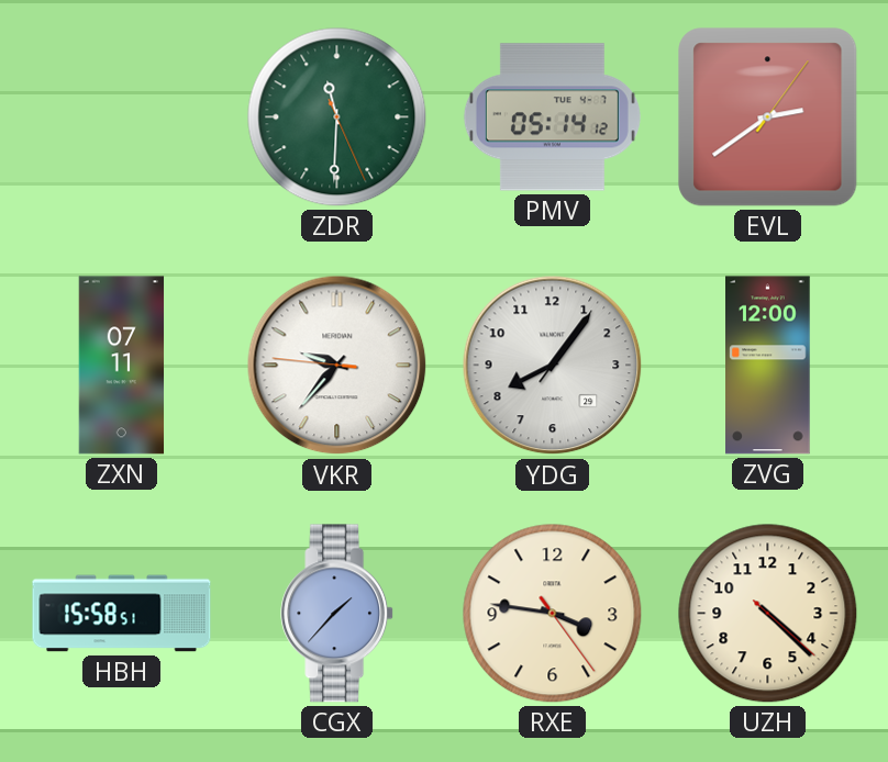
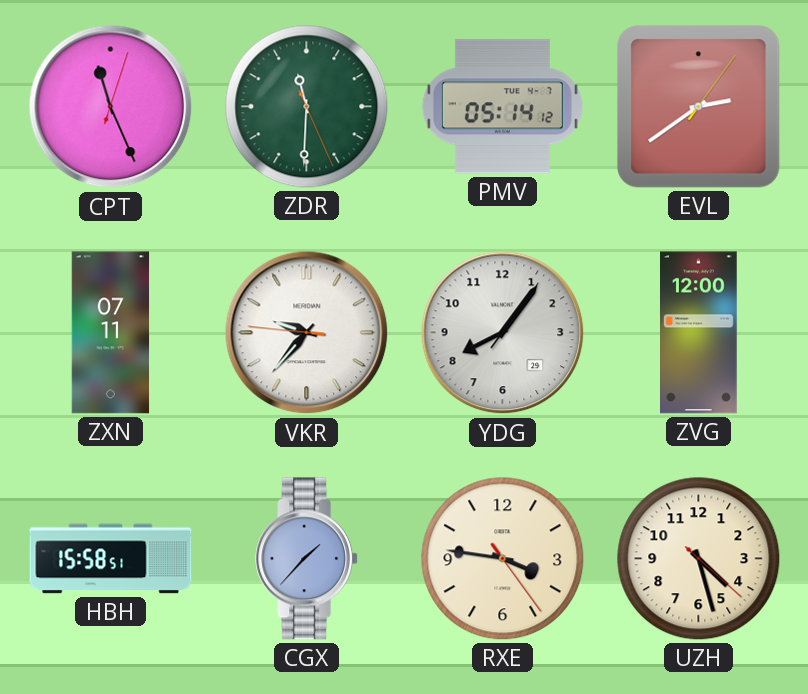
CPT: none -> 11:26
UZH: 4:22 -> 4:27
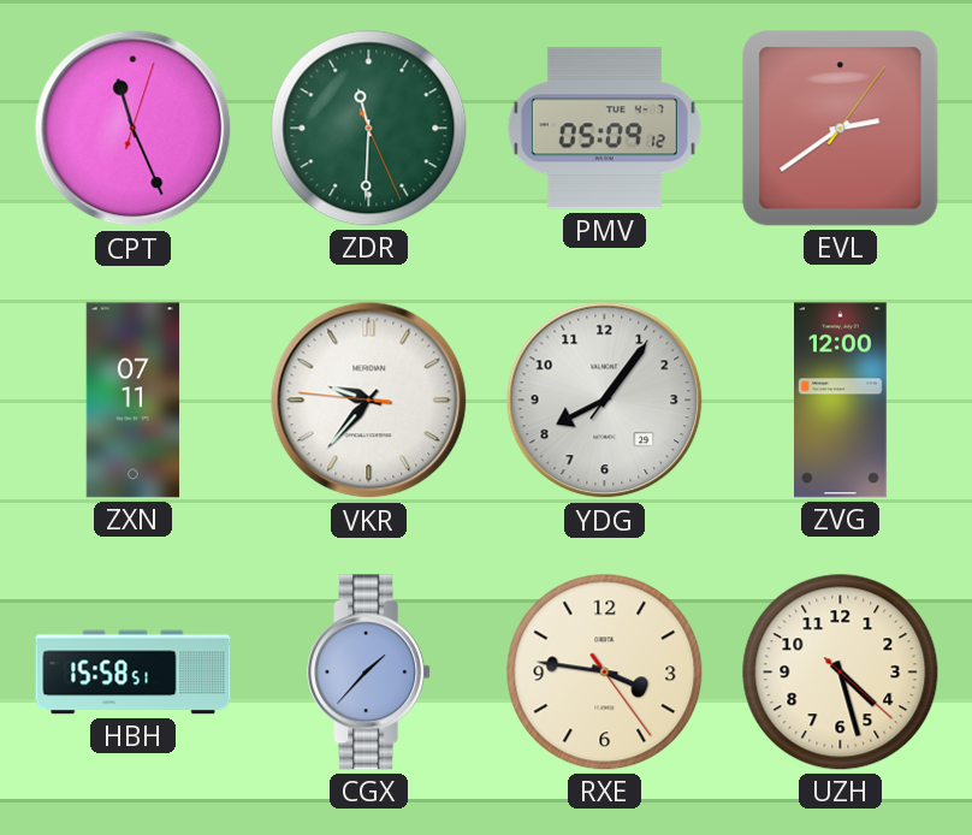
PMV: 05:14 -> 05:09
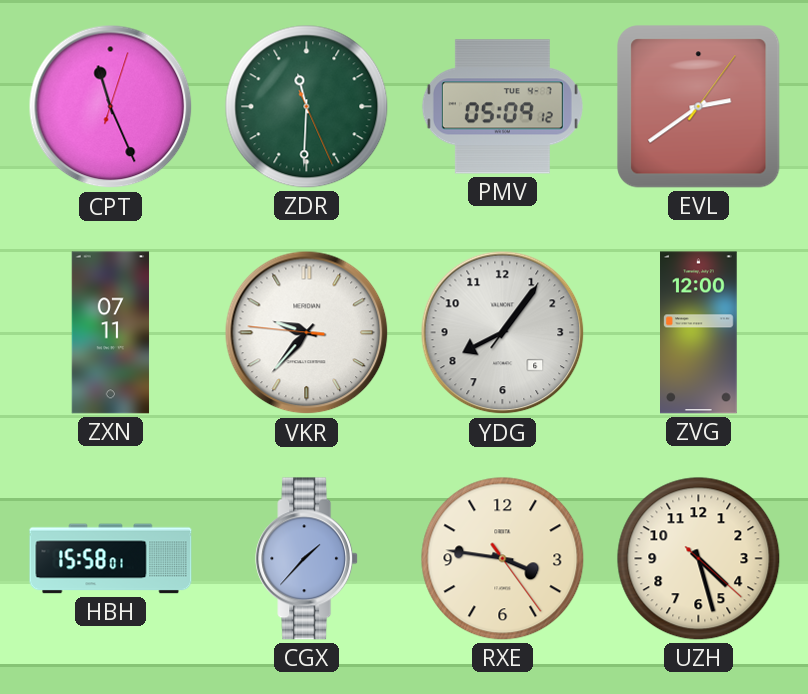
YDG date: 29 -> 6
HBH: 15:58:51 -> 15:58:01
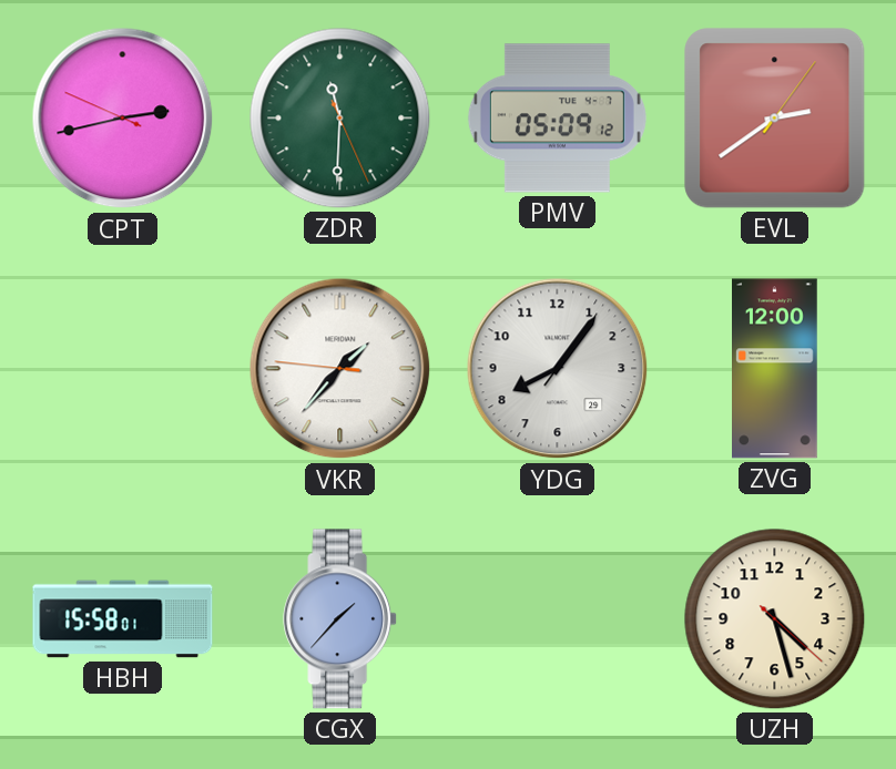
CPT: 11:26 -> 2:42
ZXN: 07:11 -> none
VKR: 9:36 -> 1:36
YDG date: 6 -> 29
RXE: 3:46 -> none
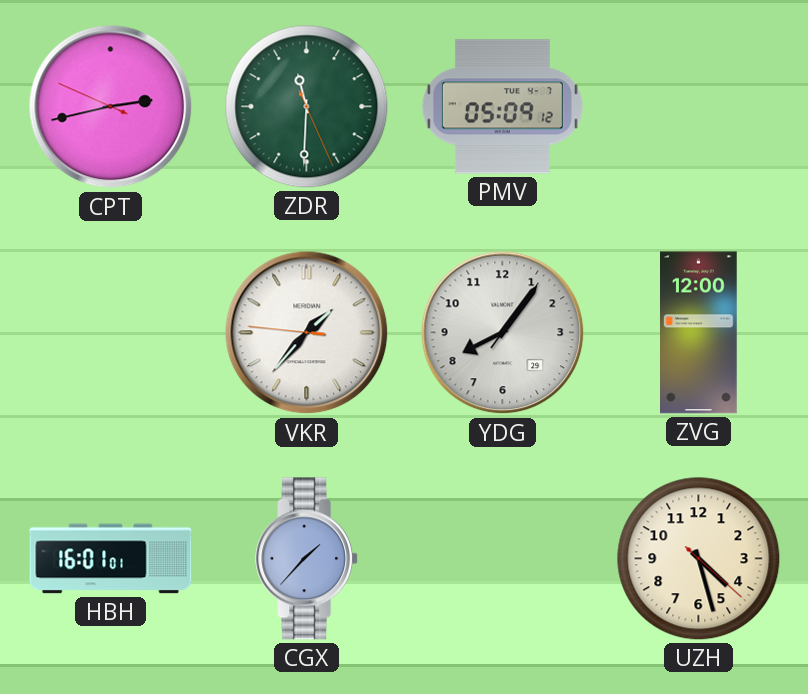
EVL: 2:39 -> none
HBH: 15:58 -> 16:01
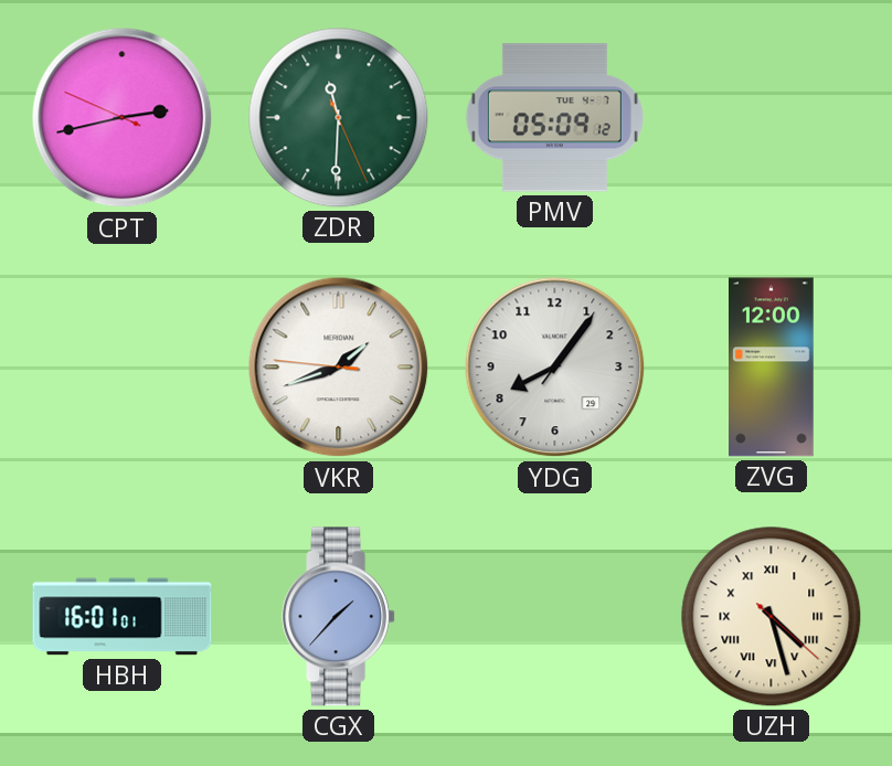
VKR: 1:36 -> 1:41
UZH numerals: Arabic -> Roman
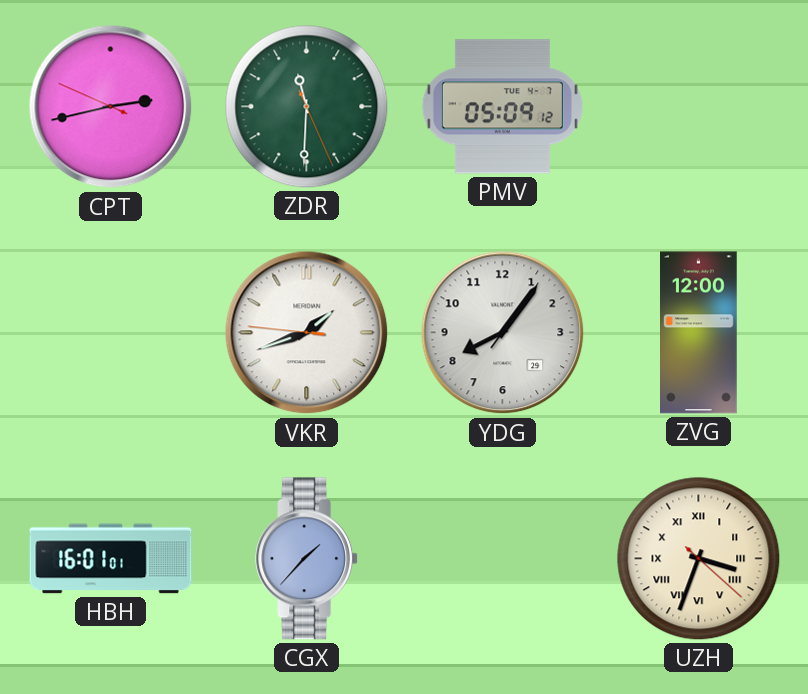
UZH: 4:27 -> 3:33
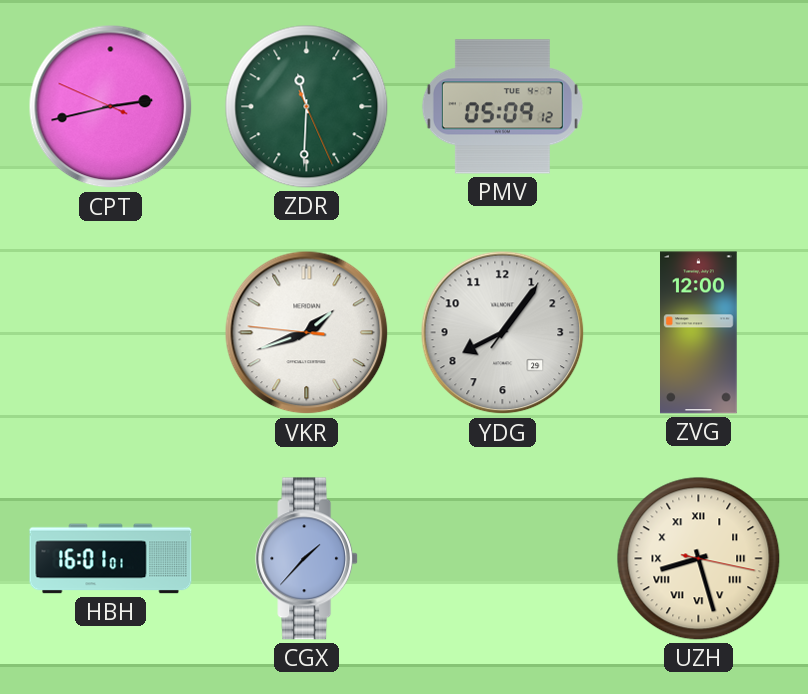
UZH: 3:33 -> 8:27
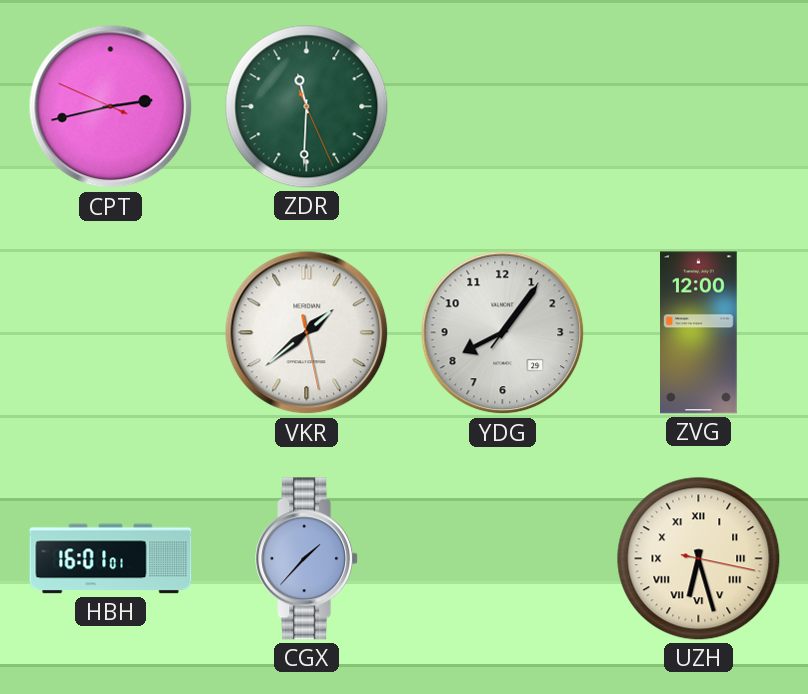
PMV: 05:09 -> none
VKR: 1:41 -> 1:38
UZH: 8:27 -> 6:27
